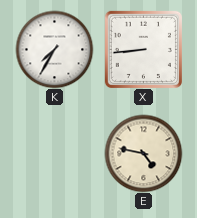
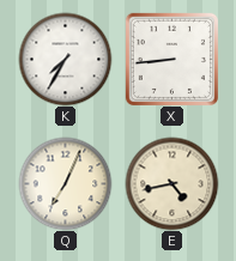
Q: none -> 7:04
E: 4:47 -> 4:43
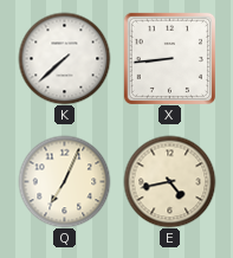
K: 7:35 -> 7:38
